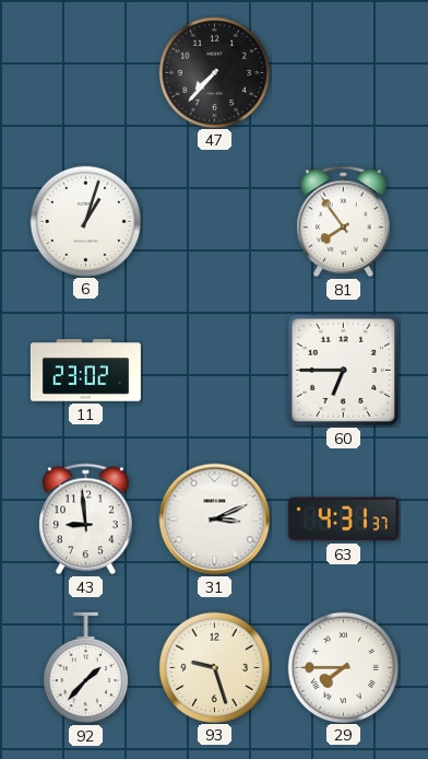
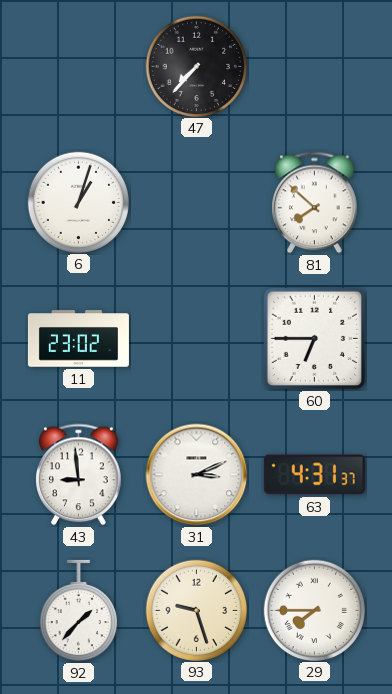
81: 7:54 -> 7:52
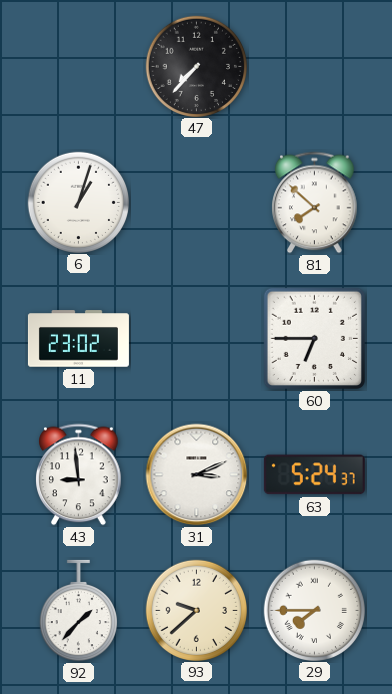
63: 4:31 -> 5:24
93: 9:27 -> 9:38
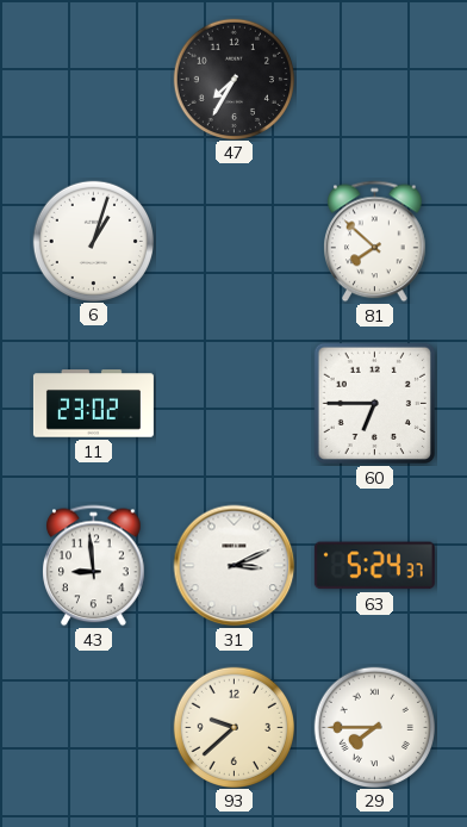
47: 7:37 -> 7:35
92: 1:37 -> none
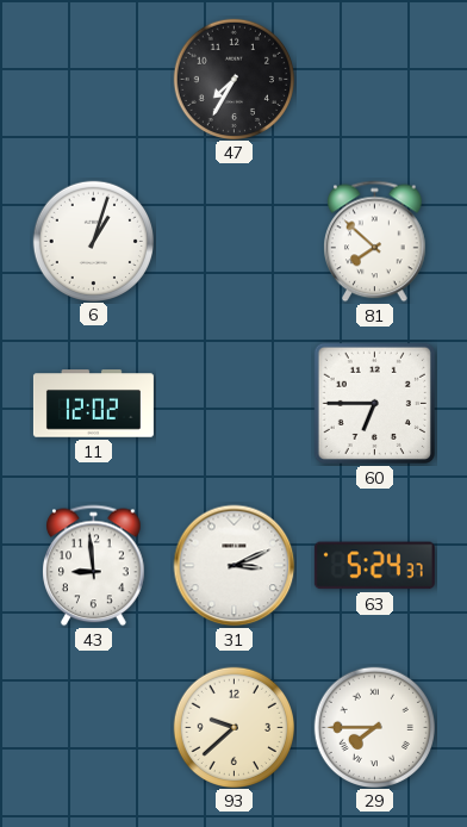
11: 23:02 -> 12:02
